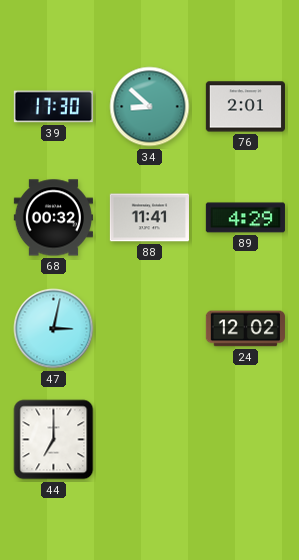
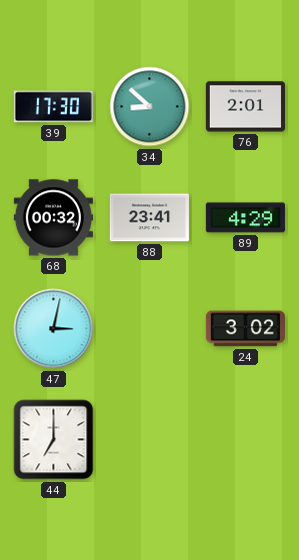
88: 11:41 -> 23:41
24: 12:02 -> 3:02
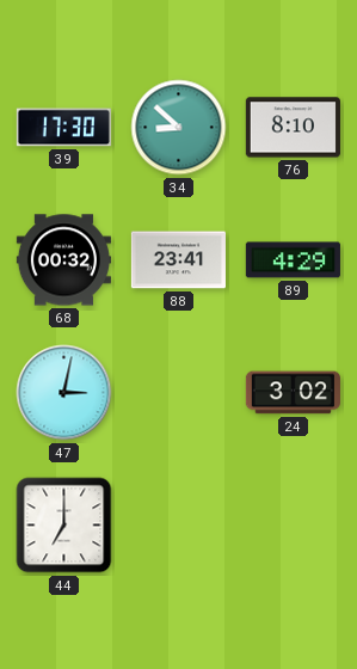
76: 2:01 -> 8:10
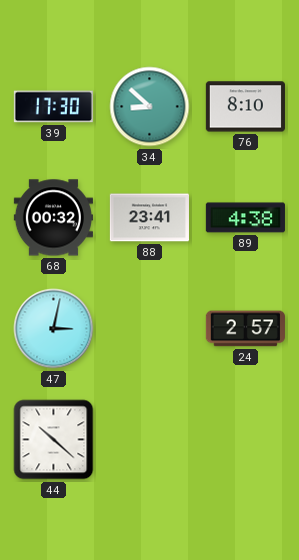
89: 4:29 -> 4:38
24: 3:02 -> 2:57
44: 7:00 -> 10:22
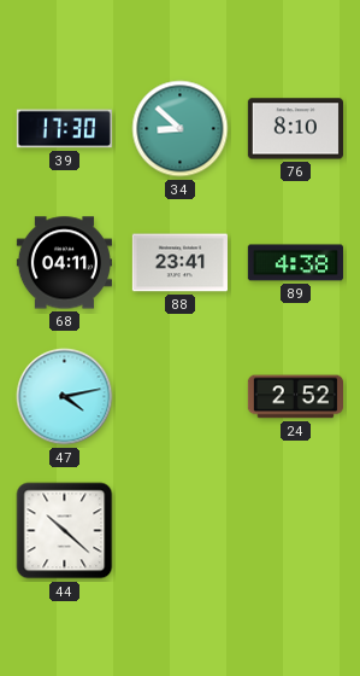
68: 00:32 -> 04:11
47: 3:02 -> 4:13
24: 2:57 -> 2:52
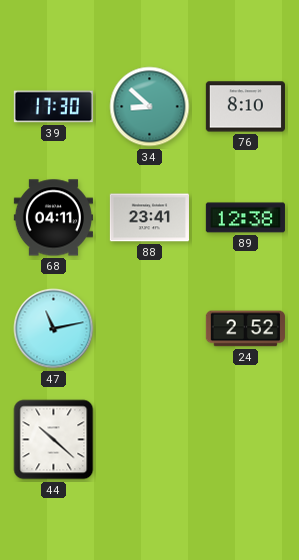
89: 4:38 -> 12:38
47: 4:13 -> 11:13
